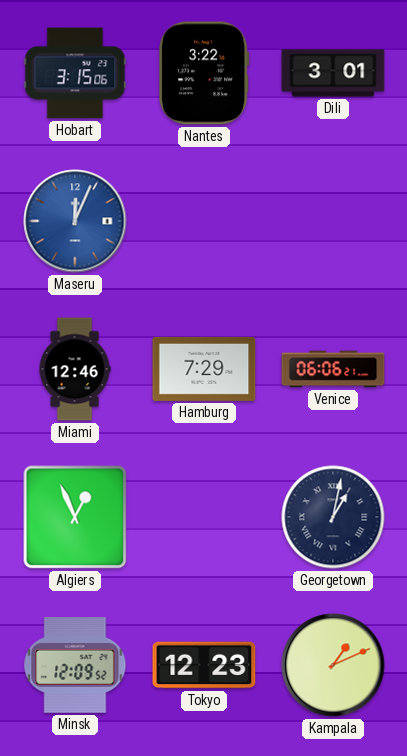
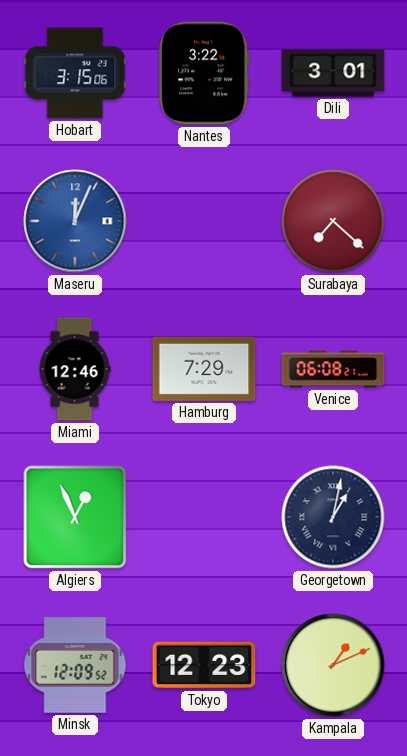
Surabaya: none -> 7:22
Venice: 06:06 -> 06:08
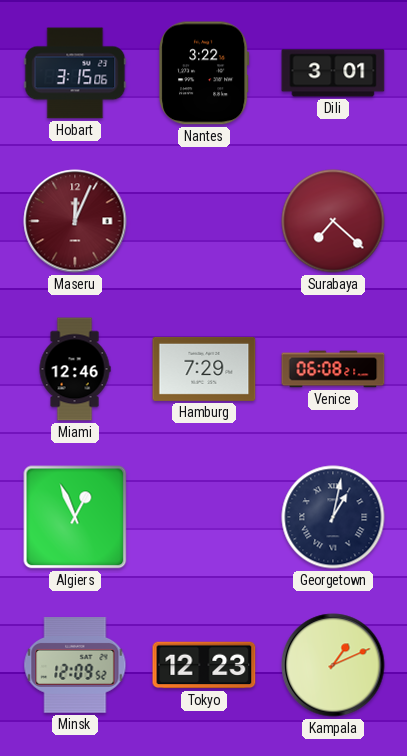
Maseru dial: blue -> burgundy
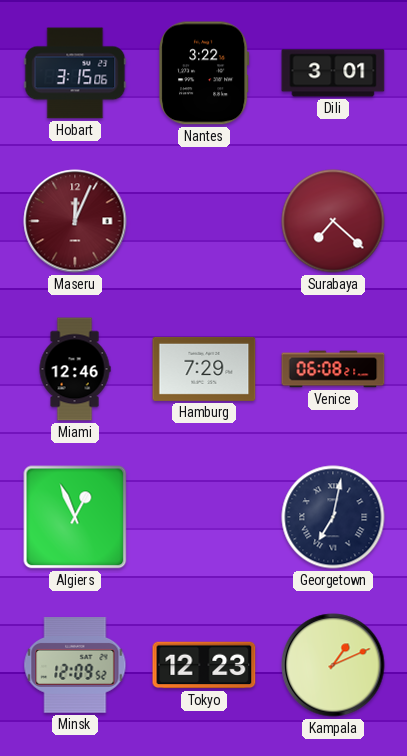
Georgetown: 1:02 -> 7:02
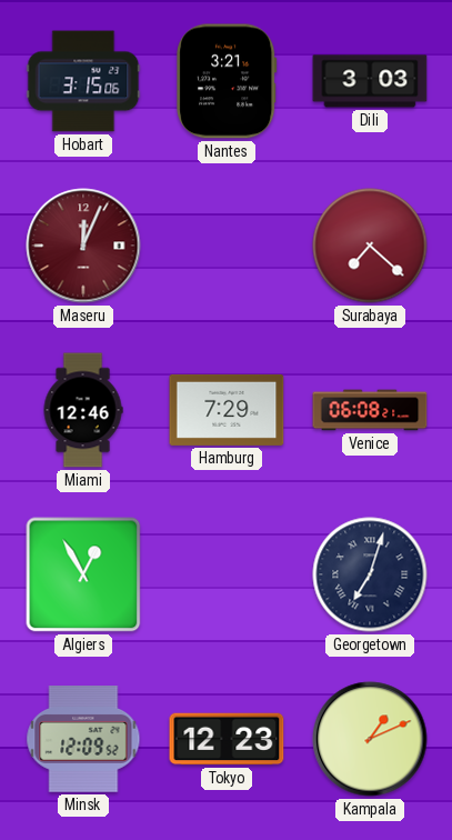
Nantes: 3:22 -> 3:21
Dili: 3:01 -> 3:03
Algiers: 12:56 -> 12:55
Georgetown: 7:02 -> 7:03
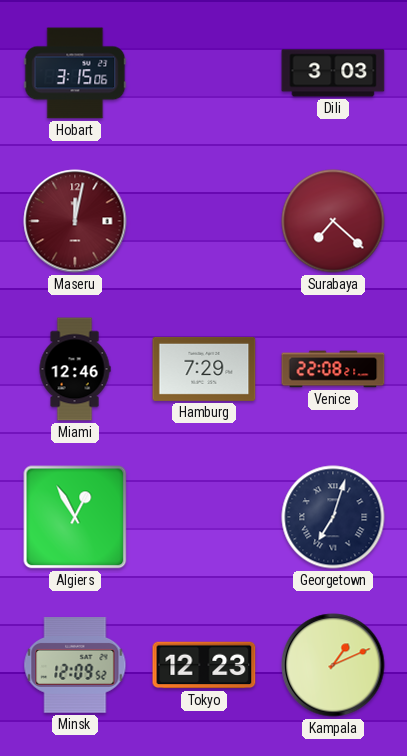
Nantes: 3:21 -> none
Maseru: 12:04 -> 12:02
Venice: 06:08 -> 22:08
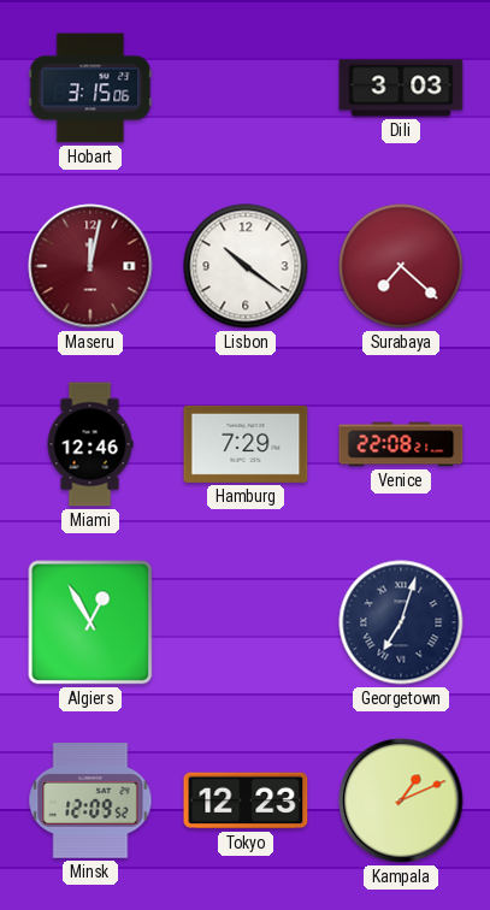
Lisbon: none -> 10:21
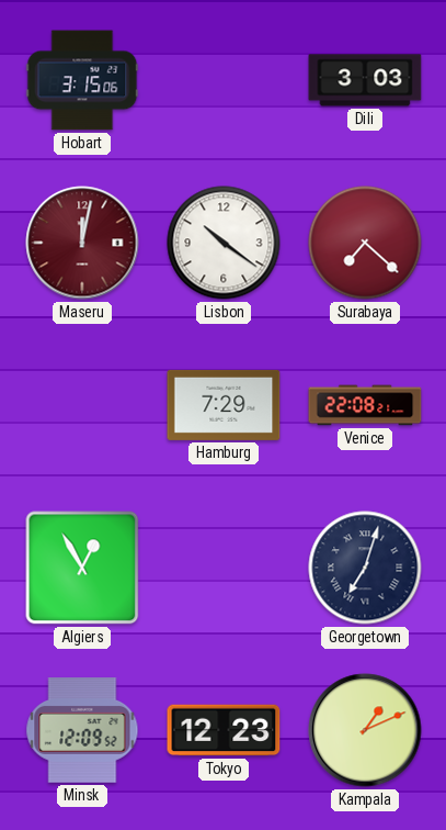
Miami: 12:46 -> none
